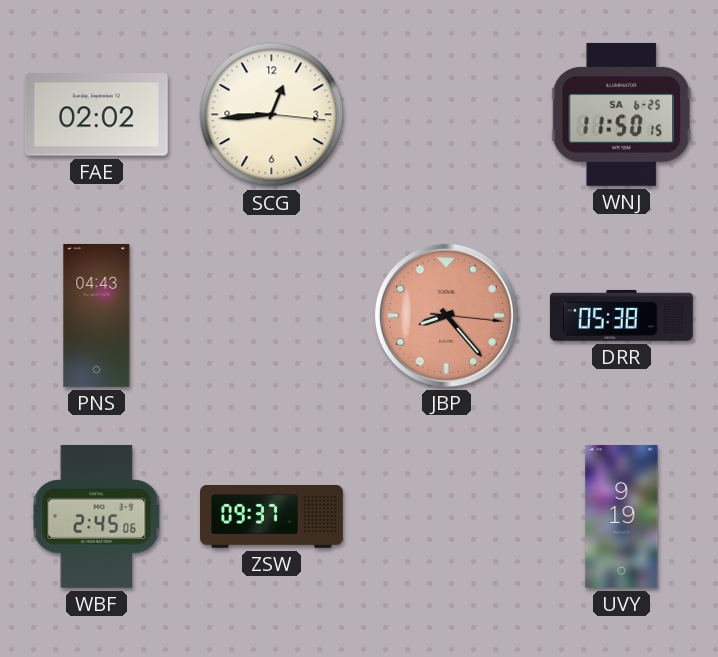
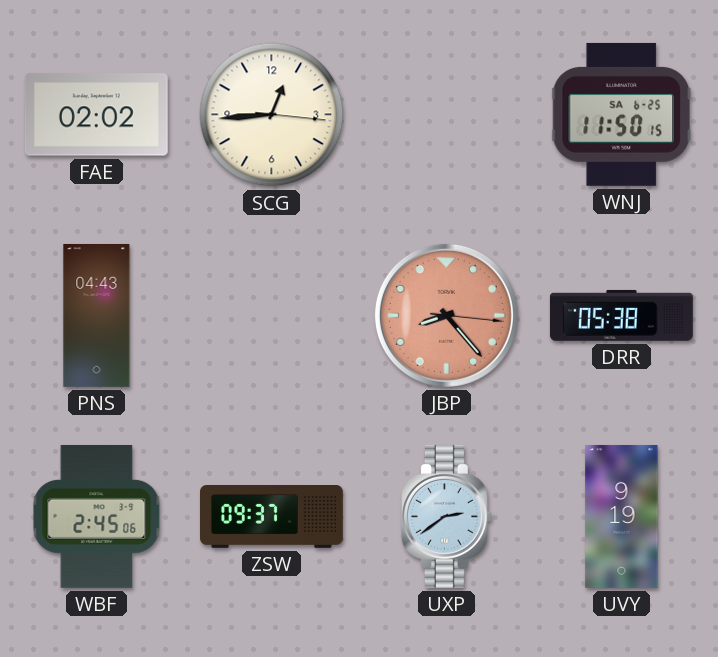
UXP: none -> 2:39
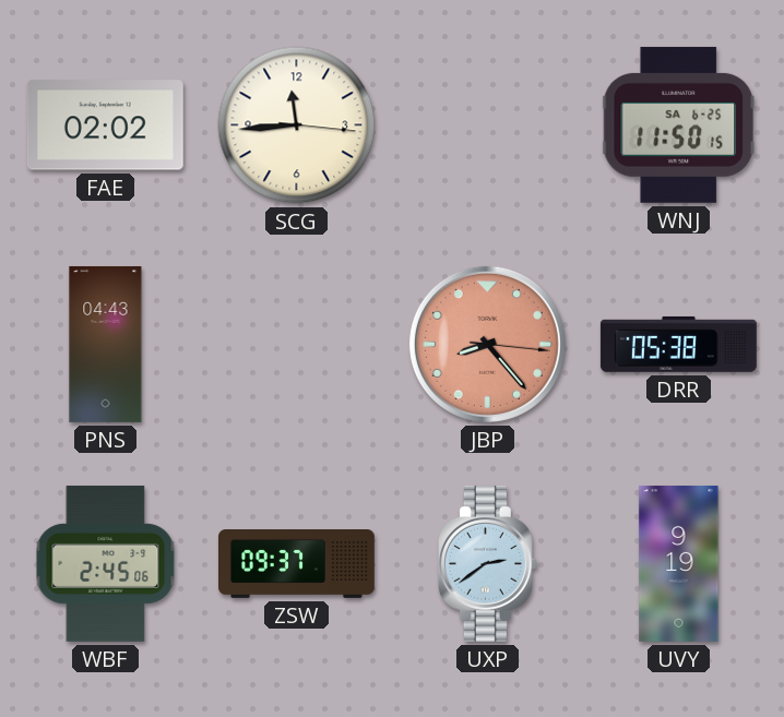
SCG: 12:44 -> 11:44
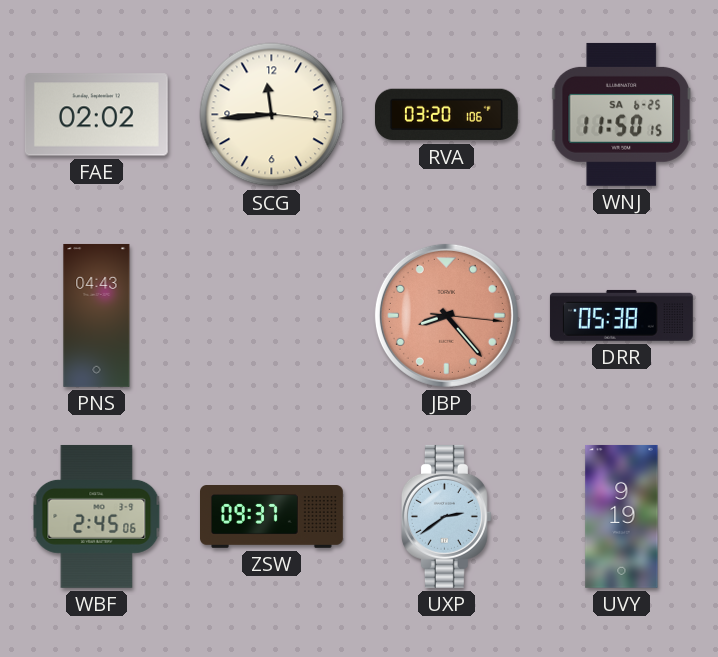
RVA: none -> 03:20
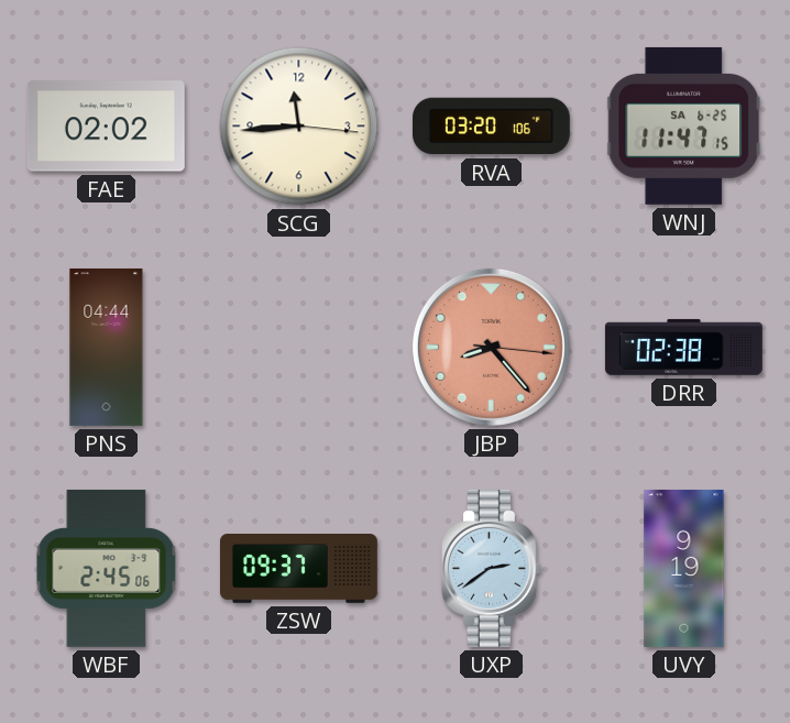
WNJ: 11:50 -> 11:47
PNS: 04:43 -> 04:44
DRR: 05:38 -> 02:38
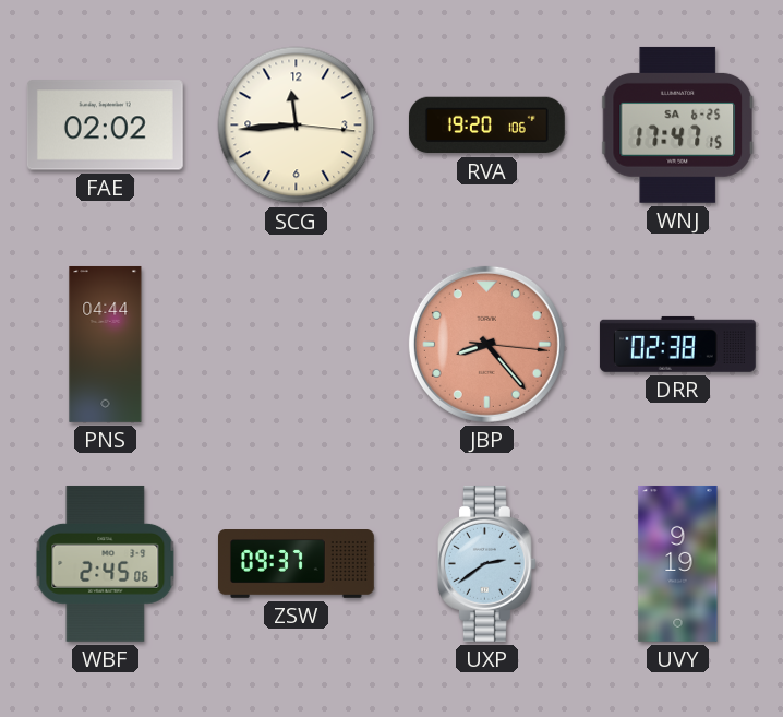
RVA: 03:20 -> 19:20
WNJ: 11:47 -> 17:47
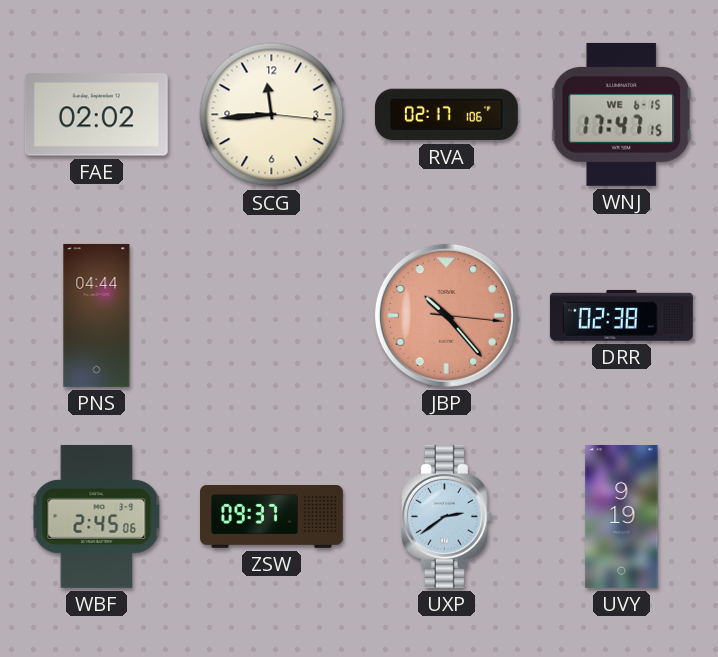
RVA: 19:20 -> 02:17
WNJ date: SA 6-25 -> WE 6-15
JBP: 8:23 -> 10:23
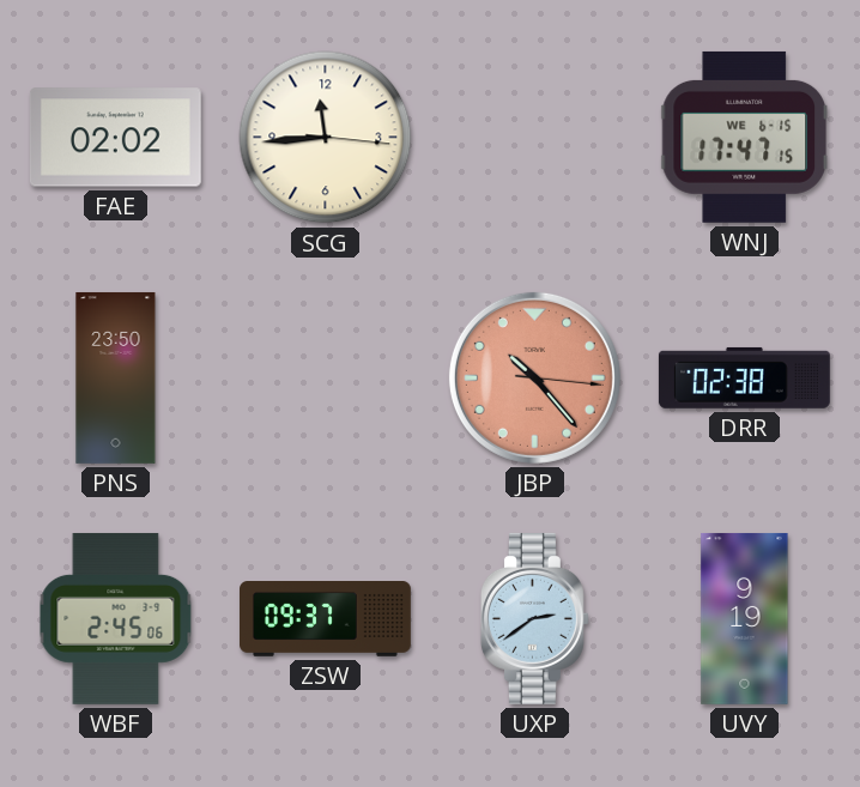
RVA: 02:17 -> none
PNS: 04:44 -> 23:50
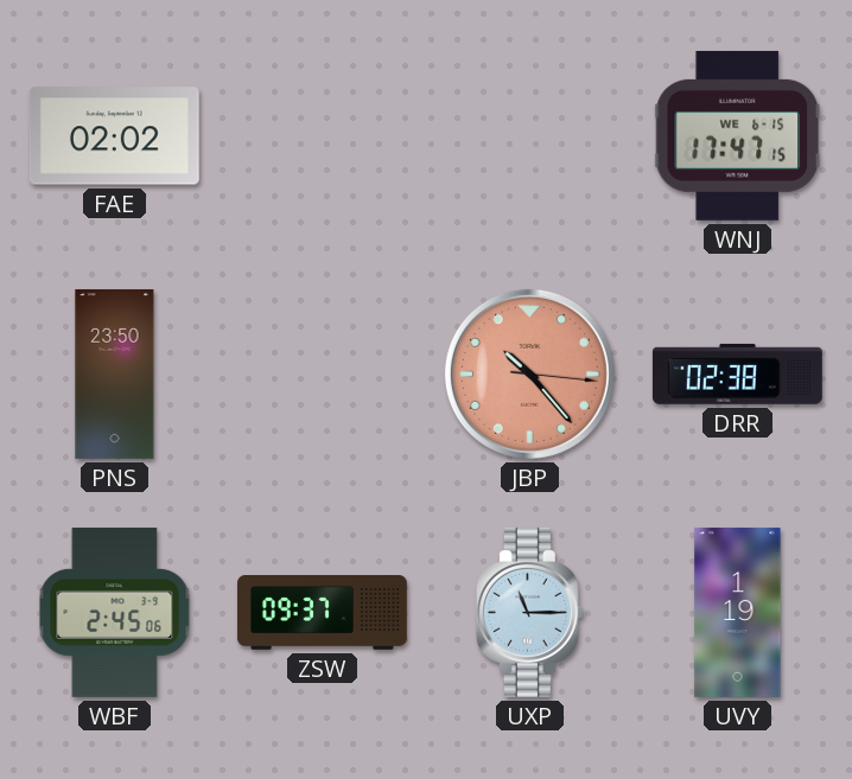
SCG: 11:44 -> none
UXP: 2:39 -> 11:15
UVY: 9:19 -> 1:19
